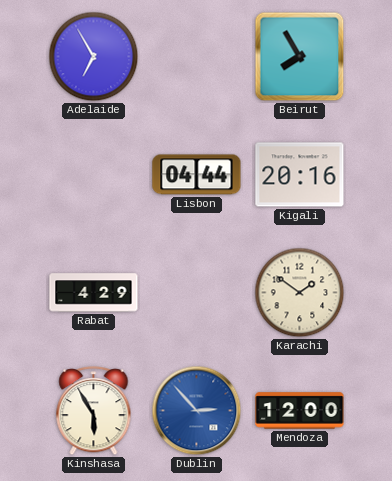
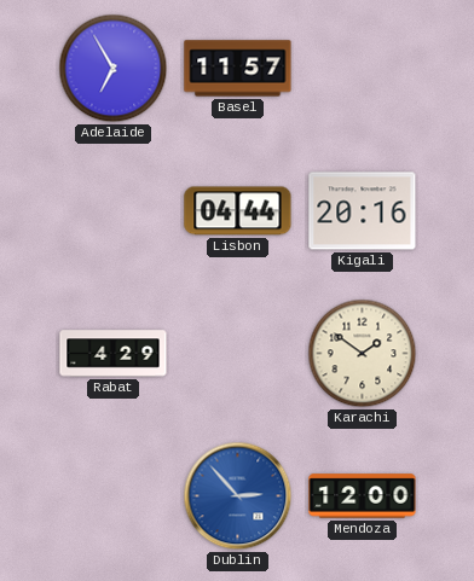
Basel: none -> 11:57
Beirut: 7:55 -> none
Kinshasa: 5:55 -> none
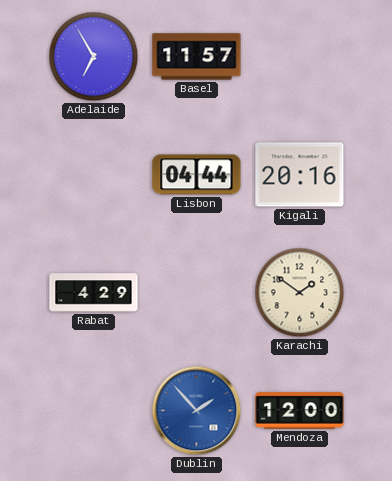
Dublin: 2:53 -> 1:53
